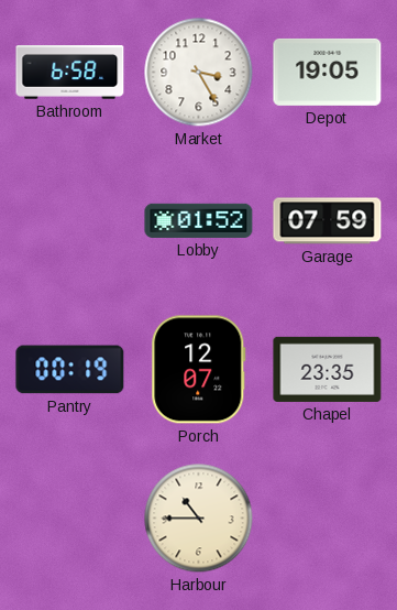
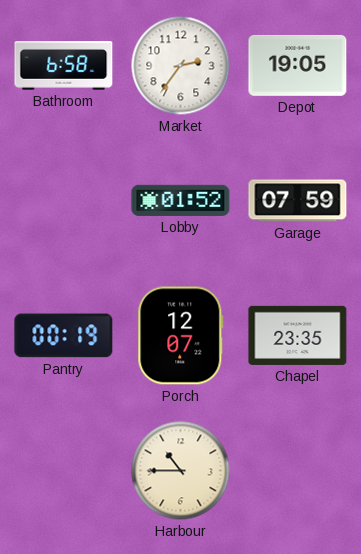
Market: 3:25 -> 2:36
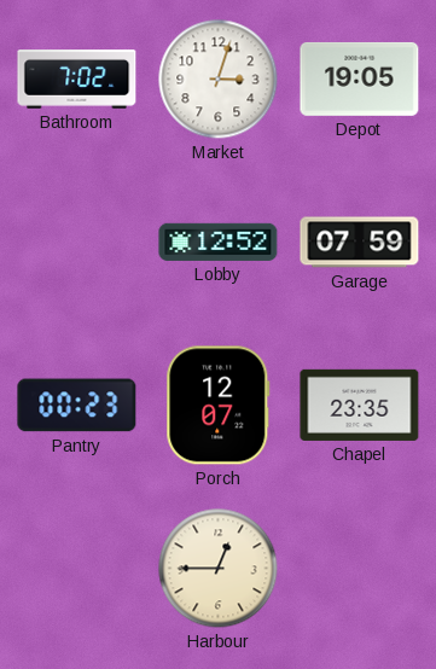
Bathroom: 6:58 -> 7:02
Market: 2:36 -> 3:03
Lobby: 01:52 -> 12:52
Pantry: 00:19 -> 00:23
Harbour: 10:45 -> 12:45
